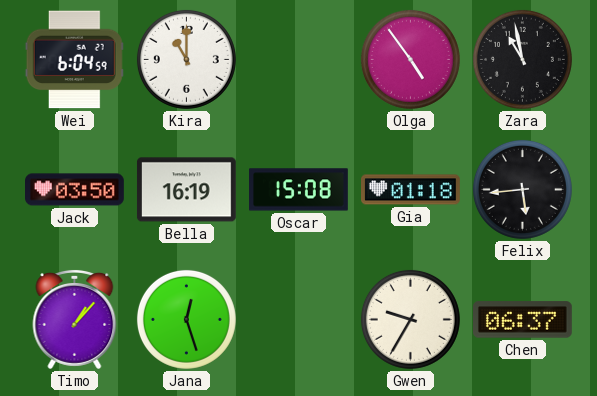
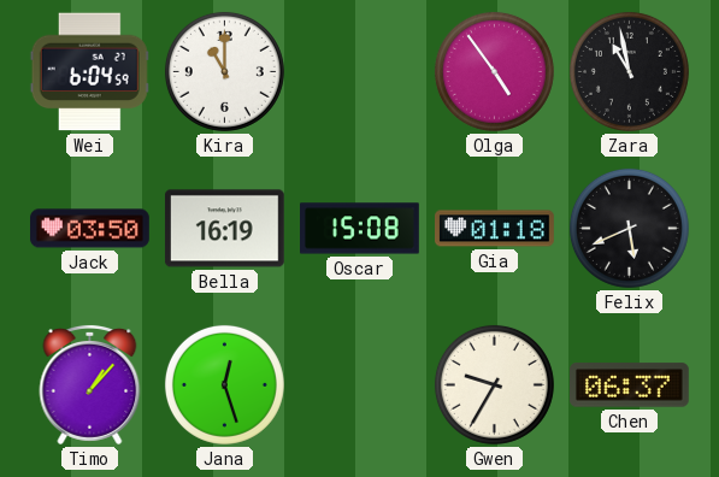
Felix: 5:44 -> 5:41
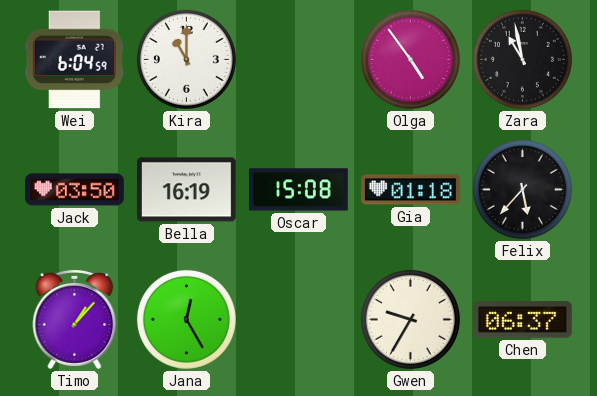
Felix: 5:41 -> 5:37
Jana: 12:27 -> 12:25
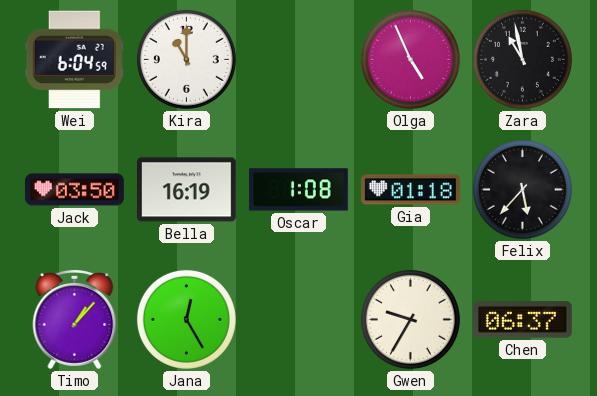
Olga: 4:54 -> 4:56
Oscar: 15:08 -> 1:08
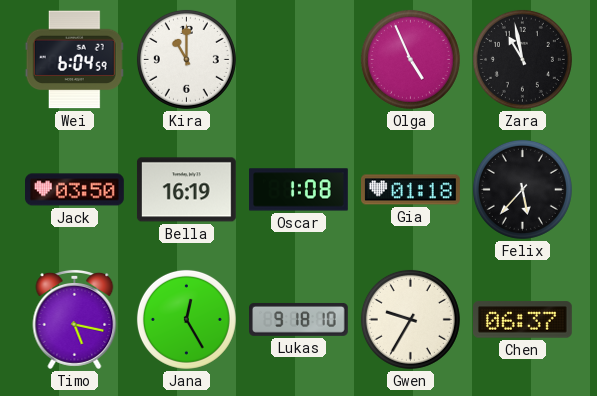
Timo: 1:07 -> 5:17
Lukas: none -> 9:18
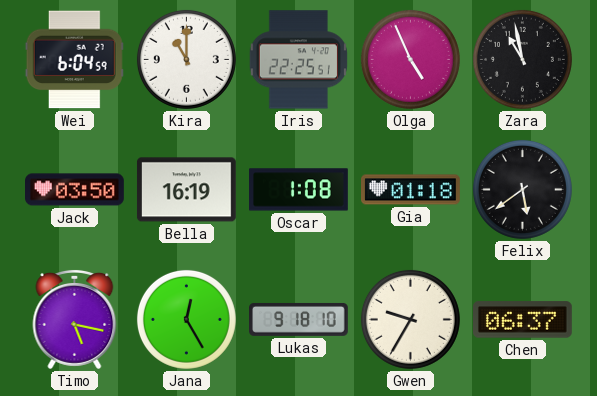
Iris: none -> 22:25
Felix: 5:37 -> 5:39
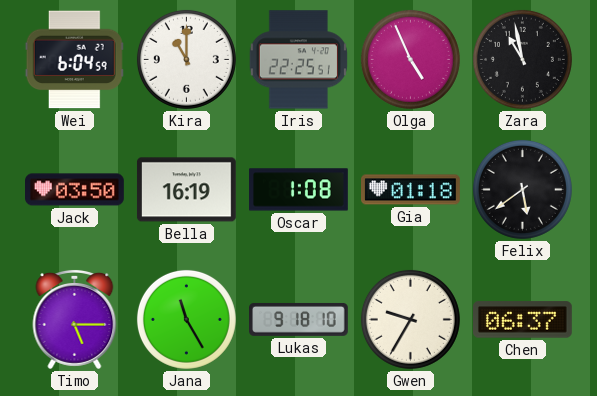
Timo: 5:17 -> 5:15
Jana: 12:25 -> 11:25
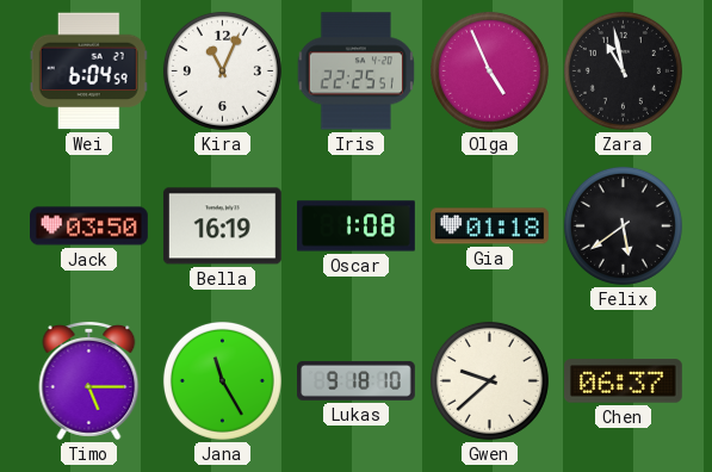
Kira: 11:00 -> 11:04
Gwen: 9:35 -> 9:38
